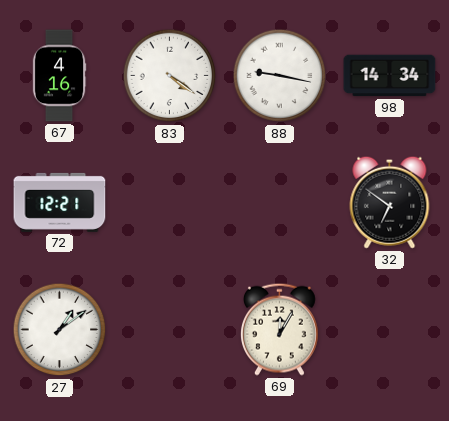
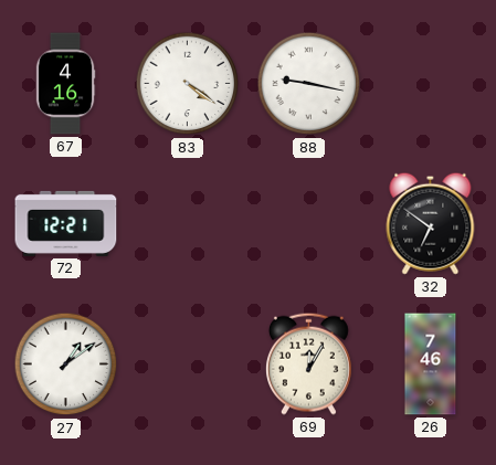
98: 14:34 -> none
26: none -> 7:46
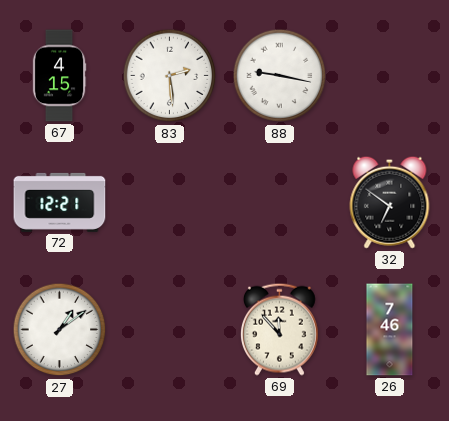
67: 4:16 -> 4:15
83: 4:21 -> 2:29
69: 12:05 -> 11:53
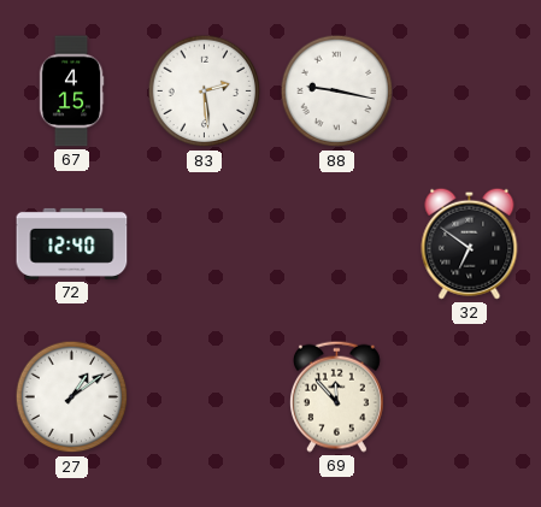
72: 12:21 -> 12:40
26: 7:46 -> none
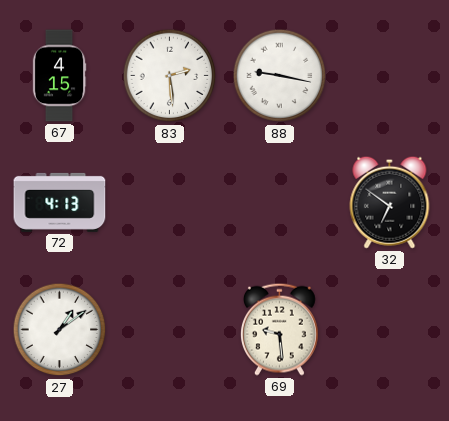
72: 12:40 -> 4:13
69: 11:53 -> 9:29
